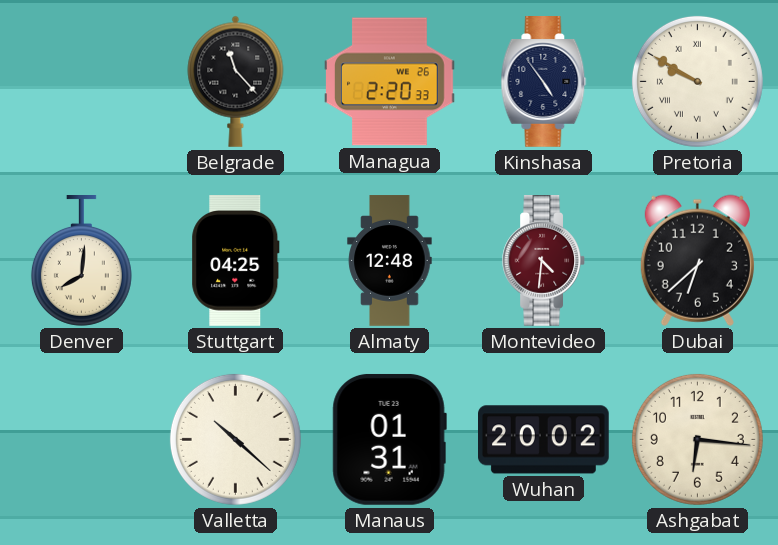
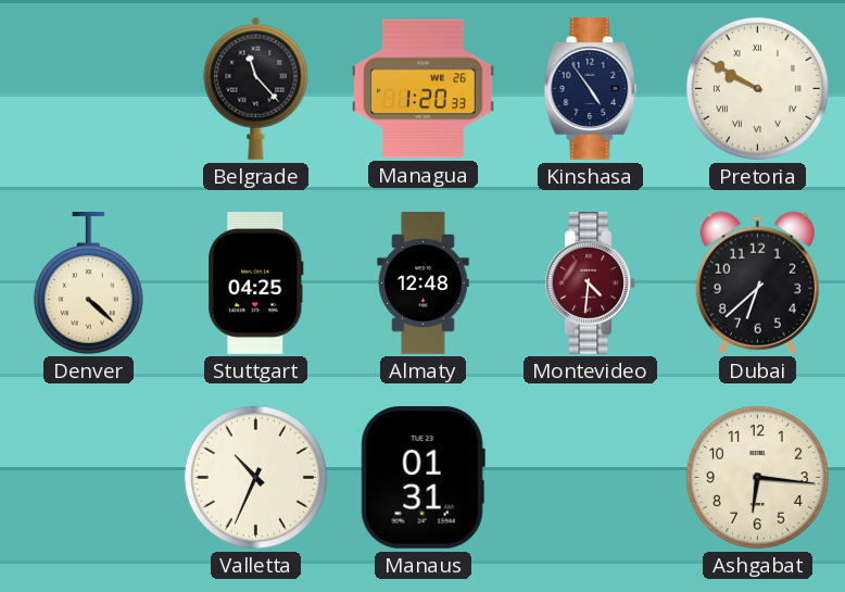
Managua: 2:20 -> 1:20
Denver: 8:01 -> 4:22
Valletta: 10:22 -> 10:34
Wuhan: 20:02 -> none
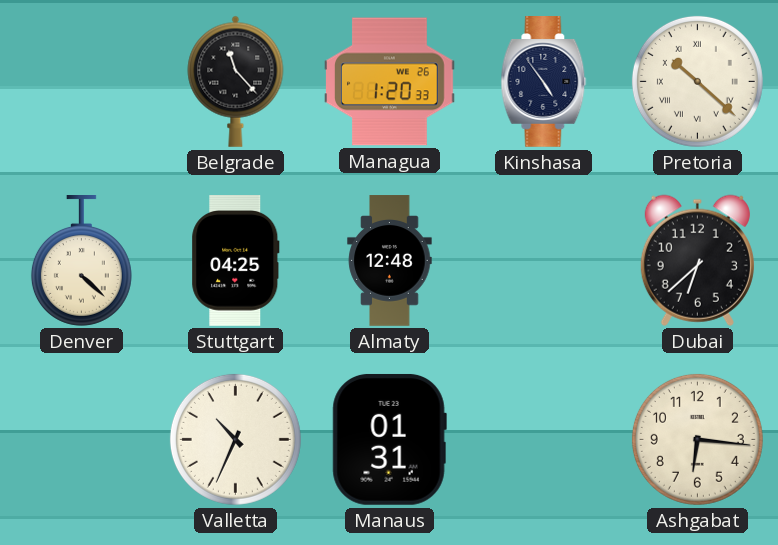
Pretoria: 9:50 -> 10:22
Montevideo: 4:31 -> none
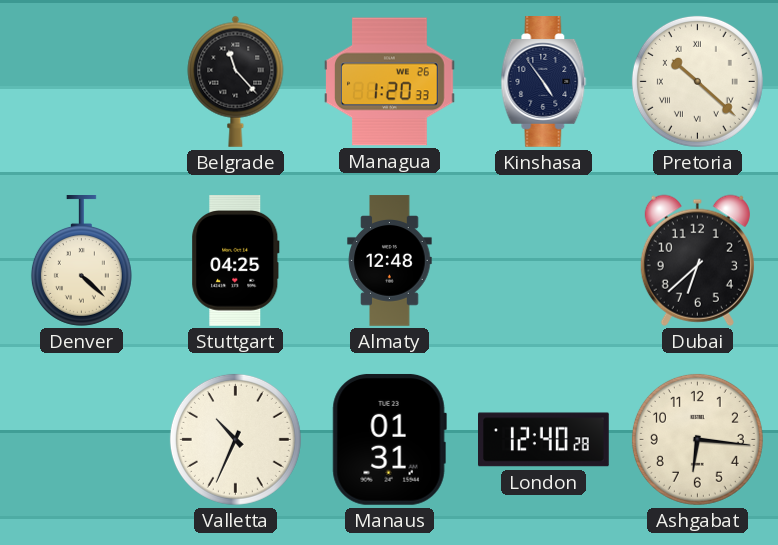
London: none -> 12:40
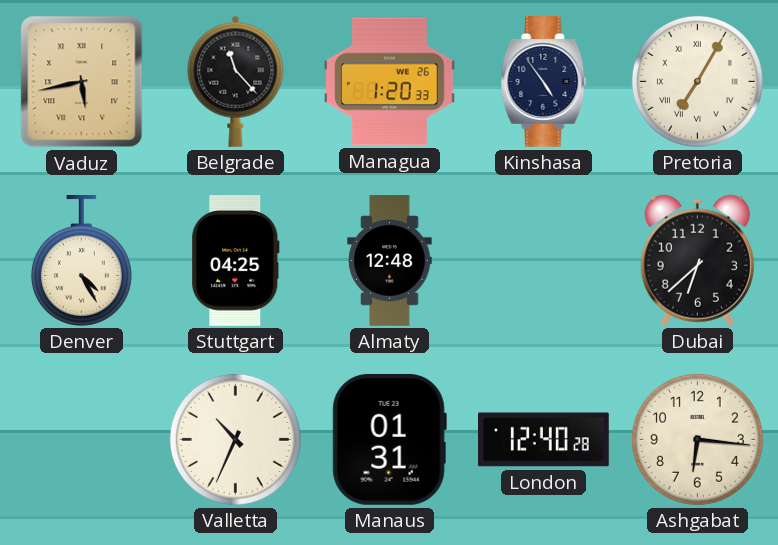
Vaduz: none -> 5:43
Pretoria: 10:22 -> 7:05
Denver: 4:22 -> 4:25
